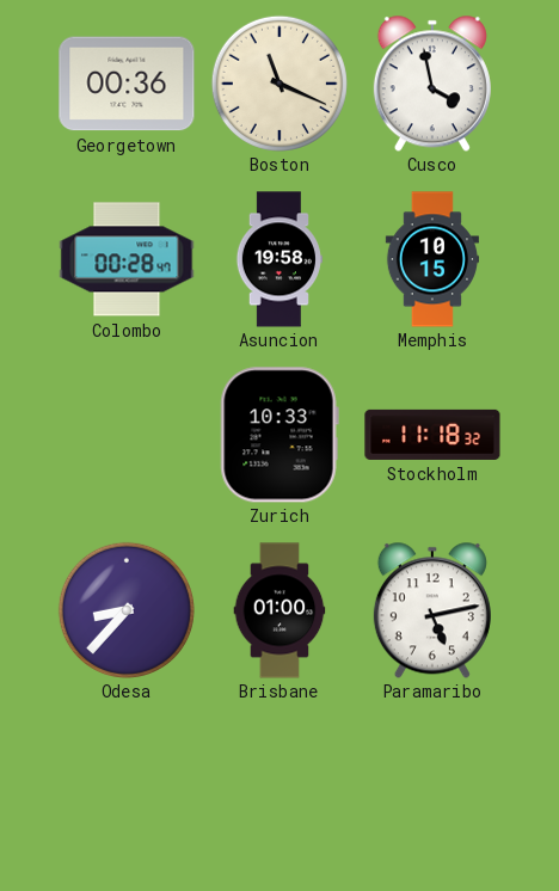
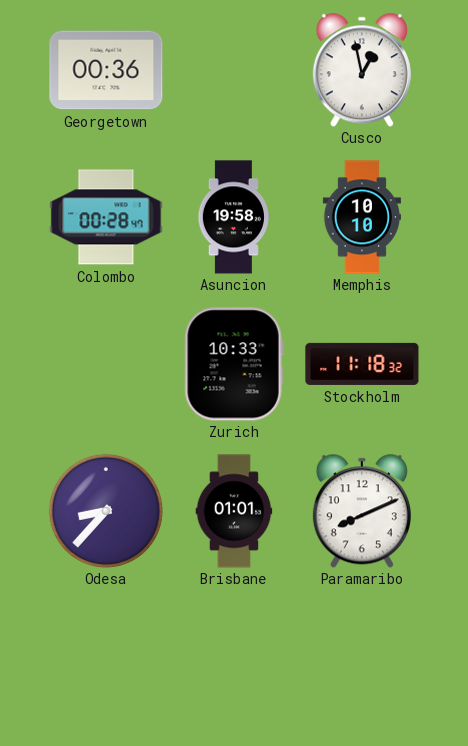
Boston: 11:19 -> none
Cusco: 3:58 -> 12:58
Memphis: 10:15 -> 10:10
Brisbane: 01:00 -> 01:01
Paramaribo: 5:13 -> 8:11
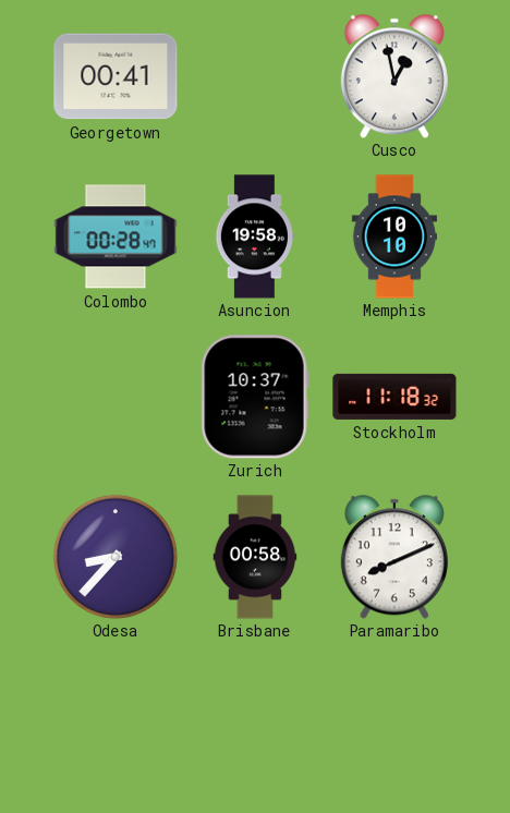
Georgetown: 00:36 -> 00:41
Zurich: 10:33 -> 10:37
Brisbane: 01:01 -> 00:58
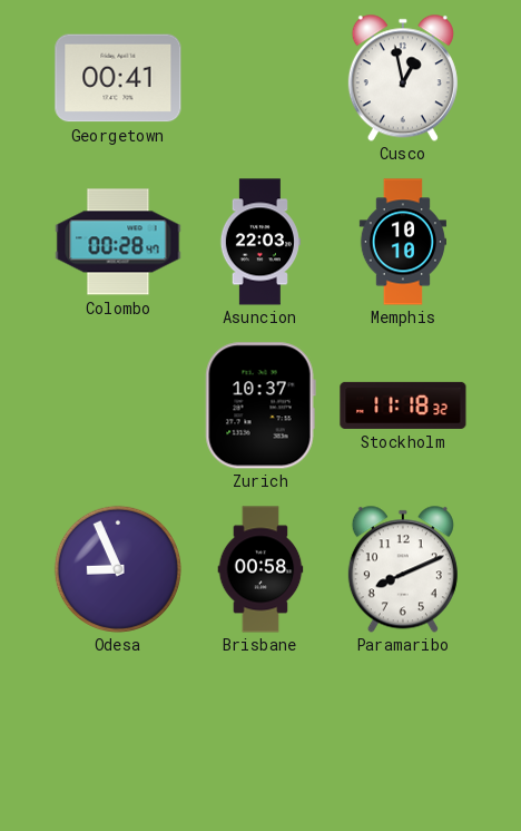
Asuncion: 19:58 -> 22:03
Odesa: 8:37 -> 8:56
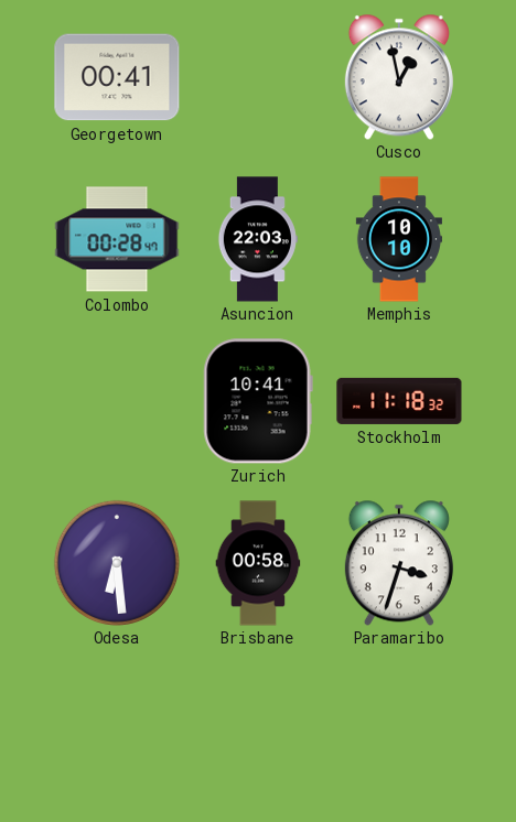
Zurich: 10:37 -> 10:41
Odesa: 8:56 -> 6:29
Paramaribo: 8:11 -> 3:33
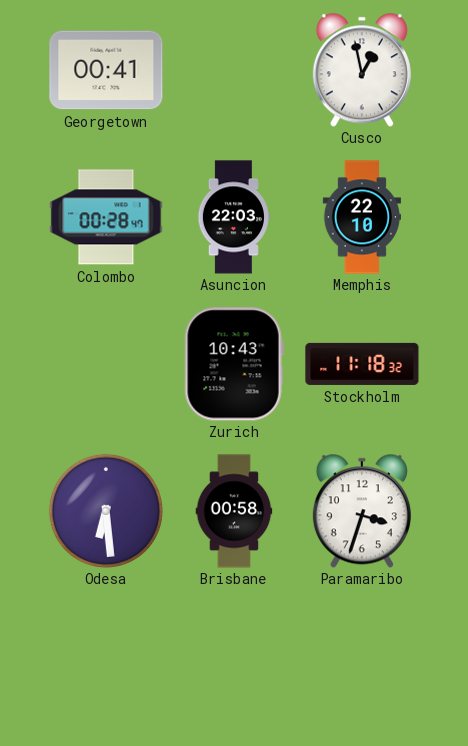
Memphis: 10:10 -> 22:10
Zurich: 10:41 -> 10:43
